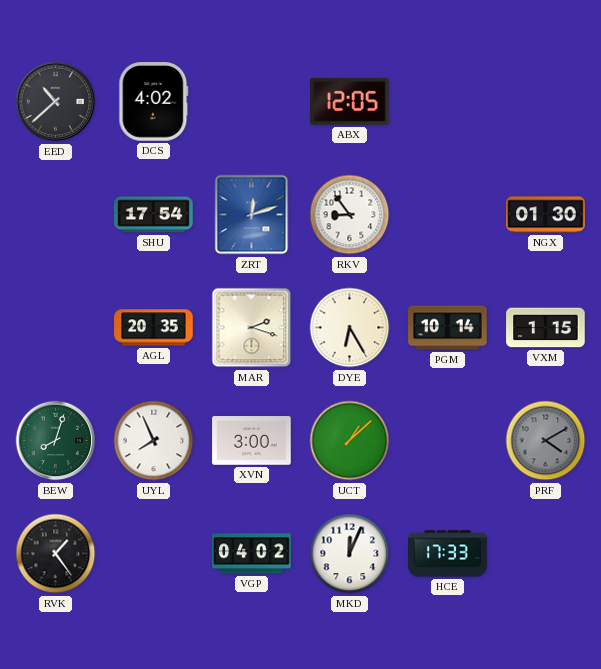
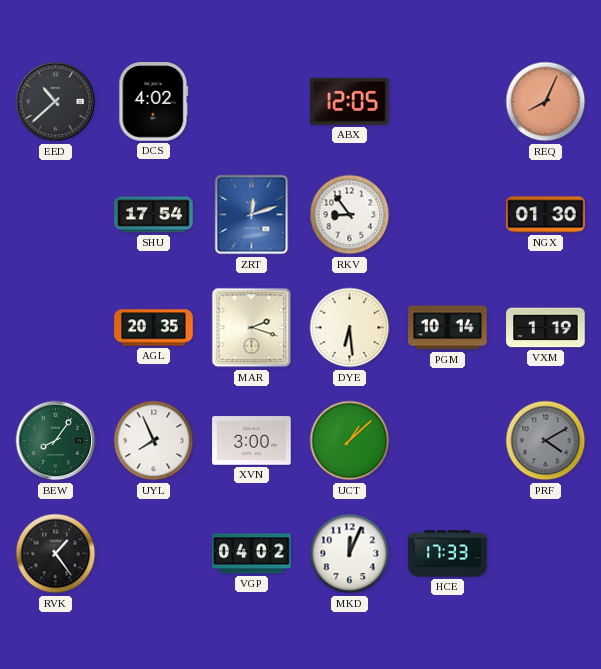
REQ: none -> 8:04
DYE: 6:25 -> 6:29
VXM: 1:15 -> 1:19
BEW: 8:03 -> 8:06
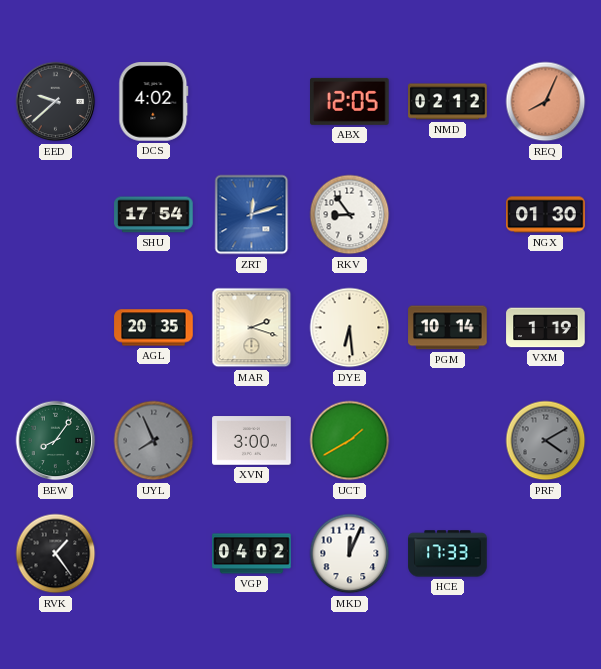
EED: 10:38 -> 9:38
NMD: none -> 02:12
UYL dial: white -> grey
UCT: 1:08 -> 1:40
